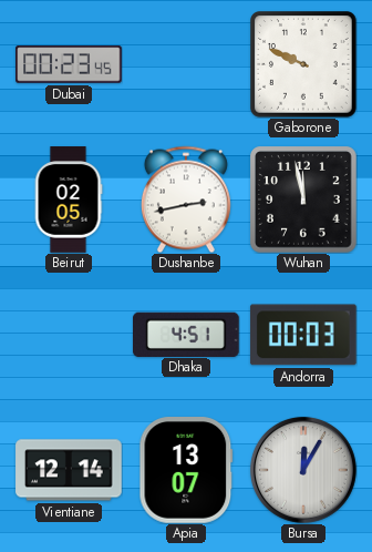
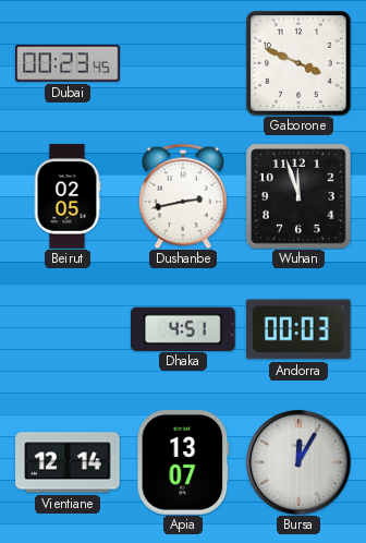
Gaborone: 9:49 -> 3:49
Wuhan: 11:58 -> 11:57
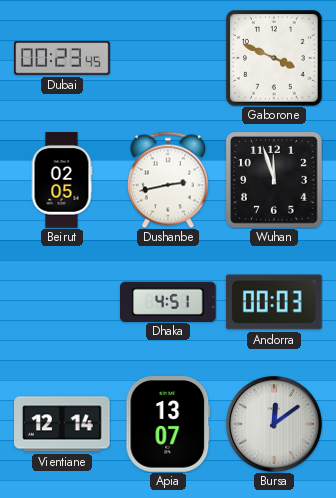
Bursa: 12:05 -> 12:09
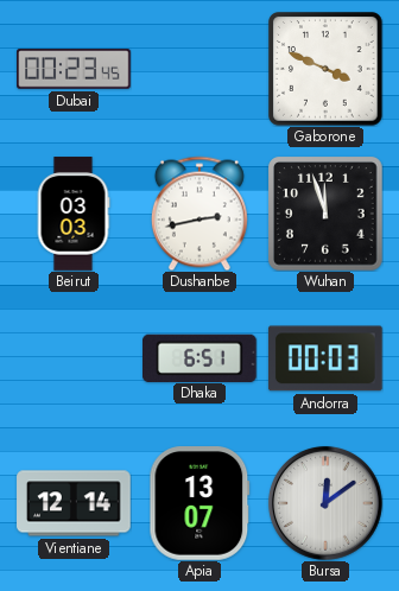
Beirut: 02:05 -> 03:03
Dhaka: 4:51 -> 6:51
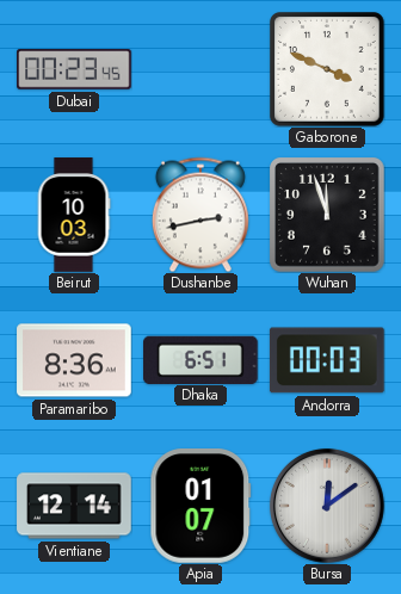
Beirut: 03:03 -> 10:03
Paramaribo: none -> 8:36
Apia: 13:07 -> 01:07
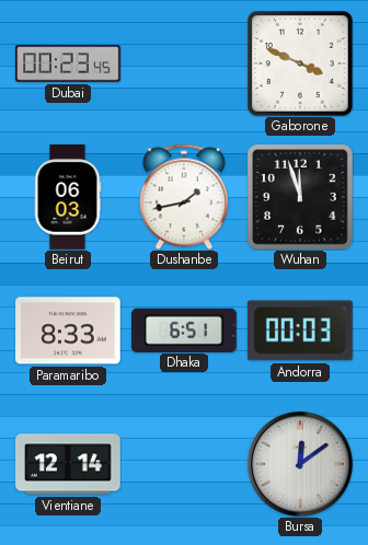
Beirut: 10:03 -> 06:03
Dushanbe: 2:43 -> 1:43
Paramaribo: 8:36 -> 8:33
Apia: 01:07 -> none
